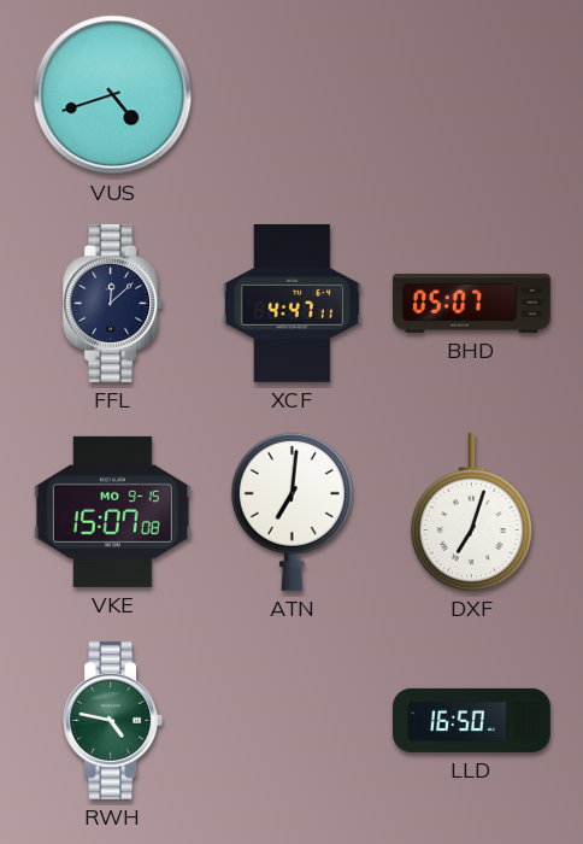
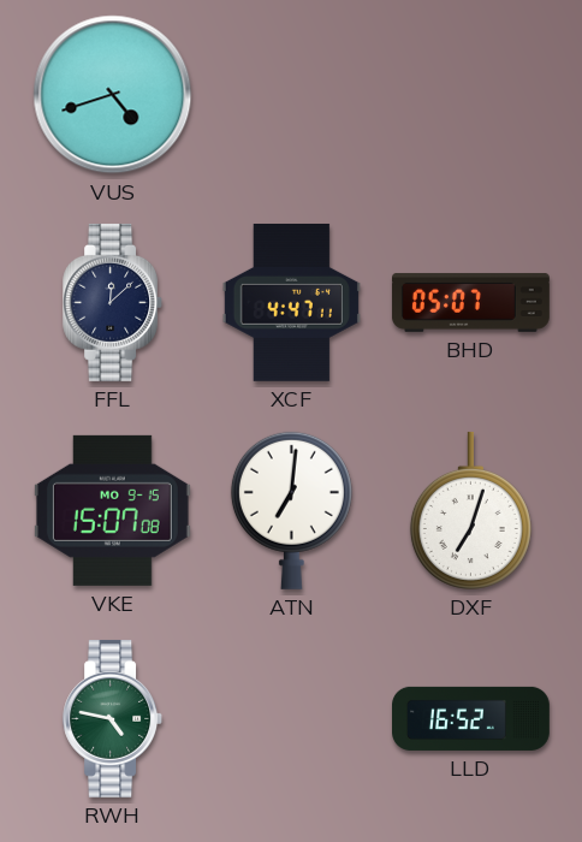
LLD: 16:50 -> 16:52
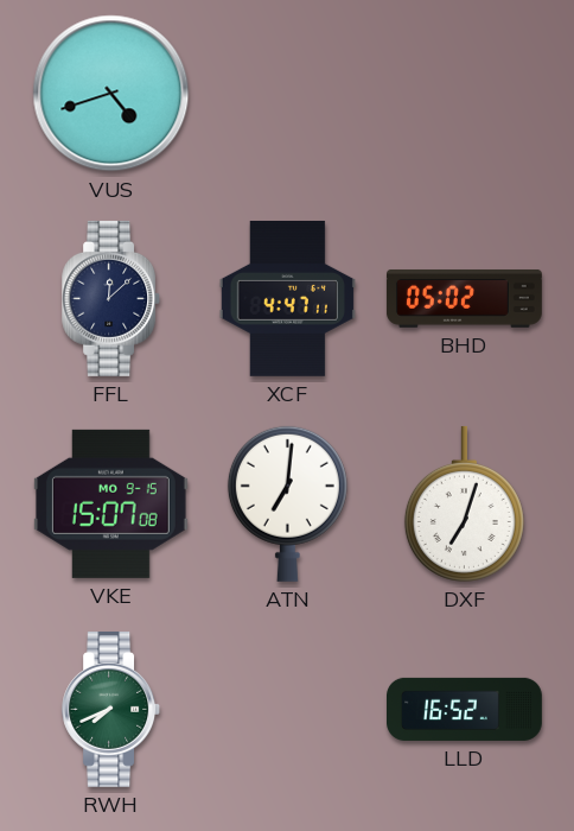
BHD: 05:07 -> 05:02
RWH: 4:47 -> 7:41
